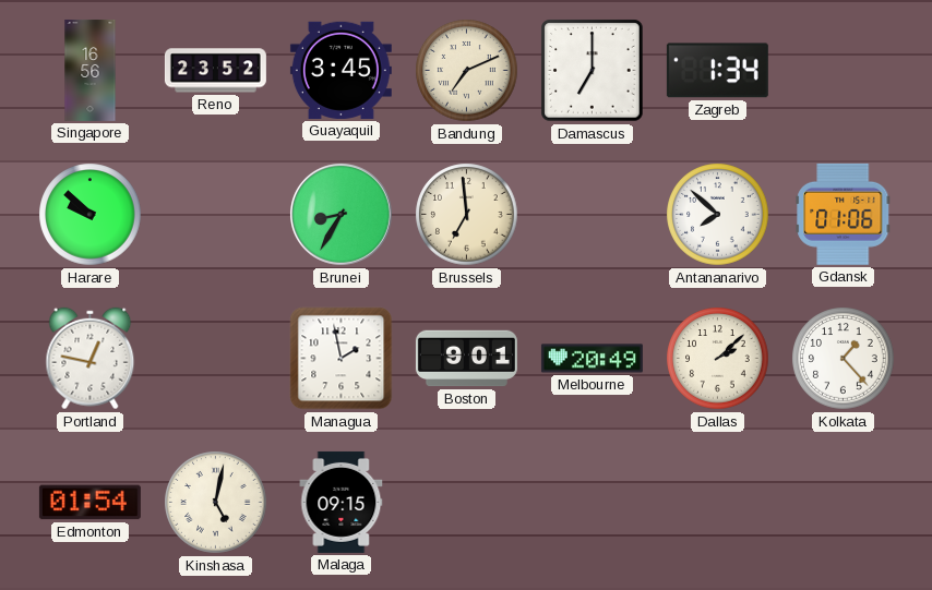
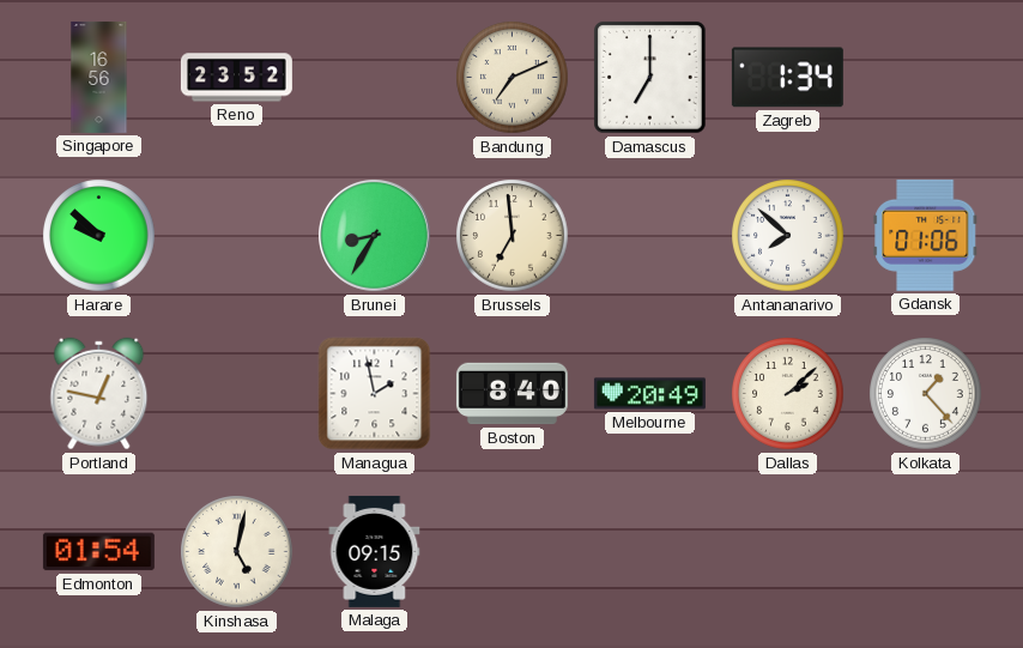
Guayaquil: 3:45 -> none
Boston: 9:01 -> 8:40
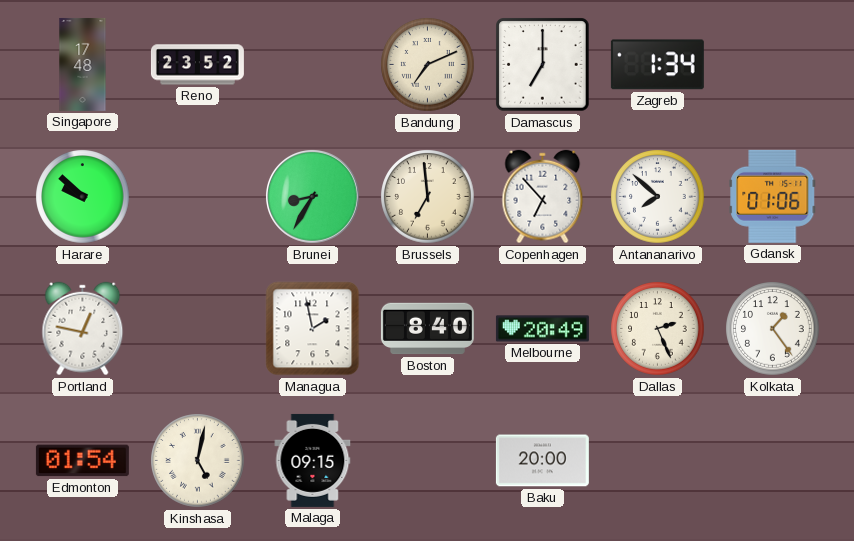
Singapore: 16:56 -> 17:48
Copenhagen: none -> 6:53
Dallas: 2:08 -> 2:26
Kolkata: 1:23 -> 1:24
Baku: none -> 20:00
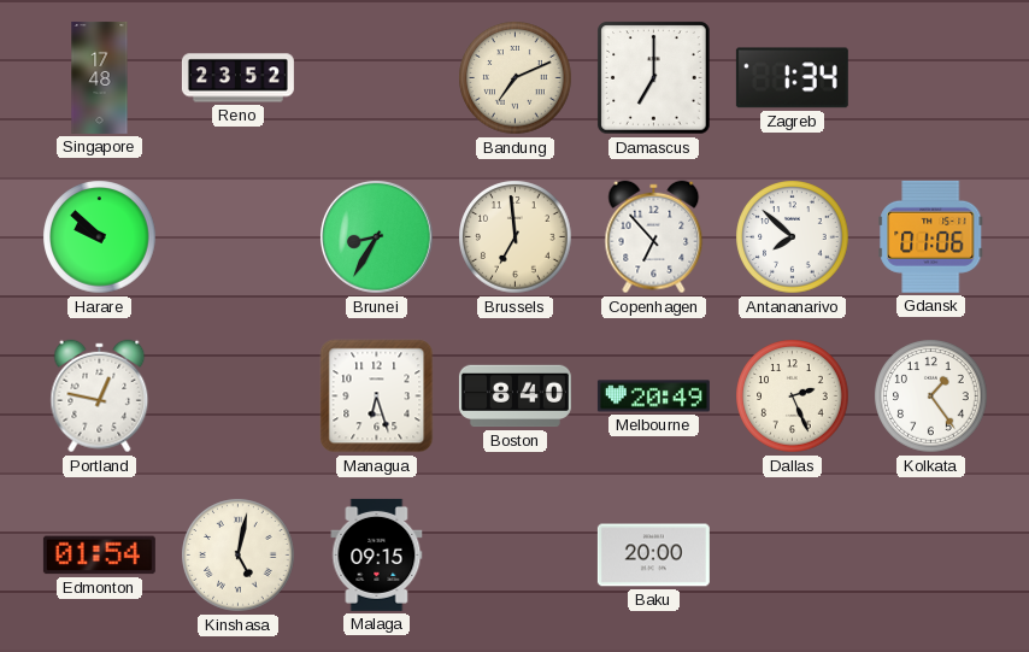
Managua: 1:58 -> 6:27
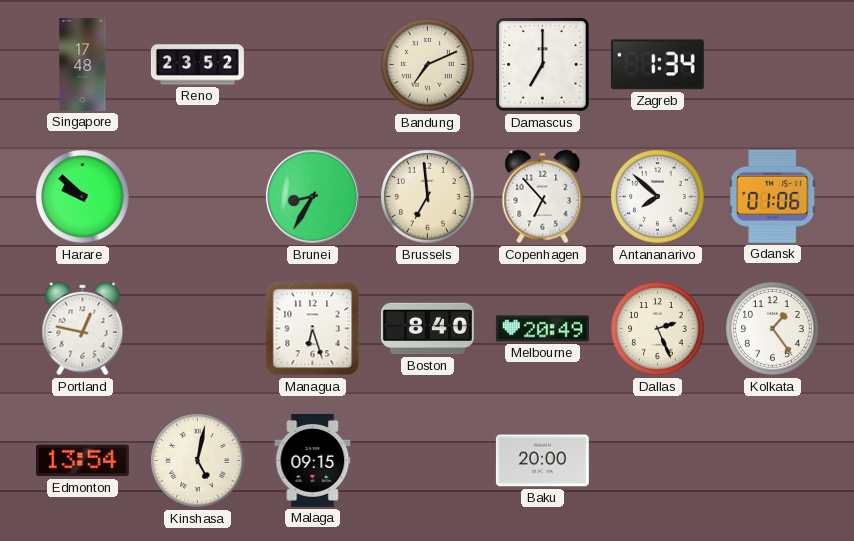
Edmonton: 01:54 -> 13:54
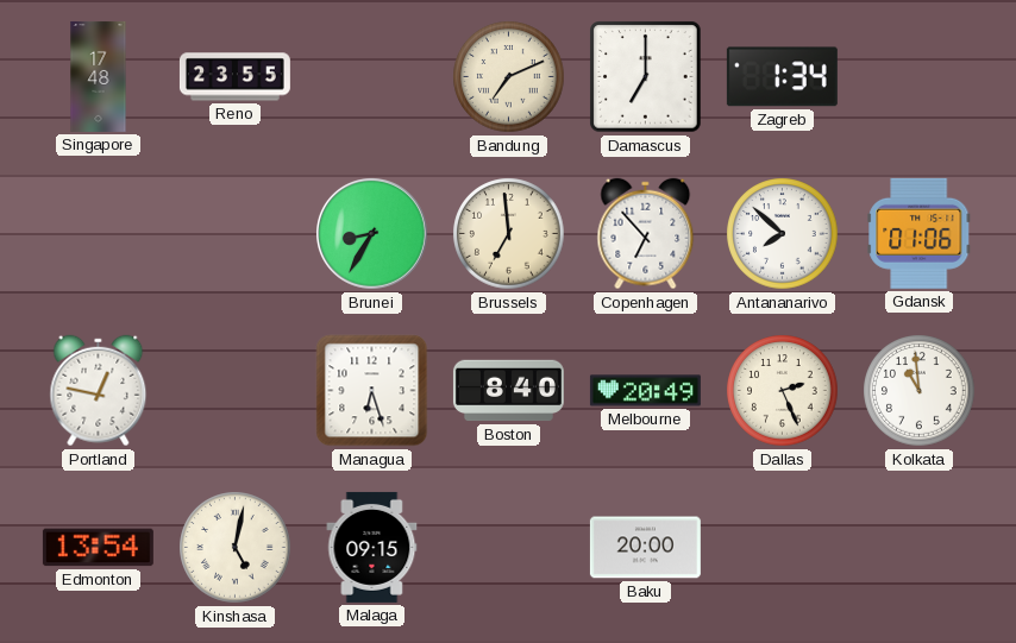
Reno: 23:52 -> 23:55
Harare: 9:52 -> none
Kolkata: 1:24 -> 10:59
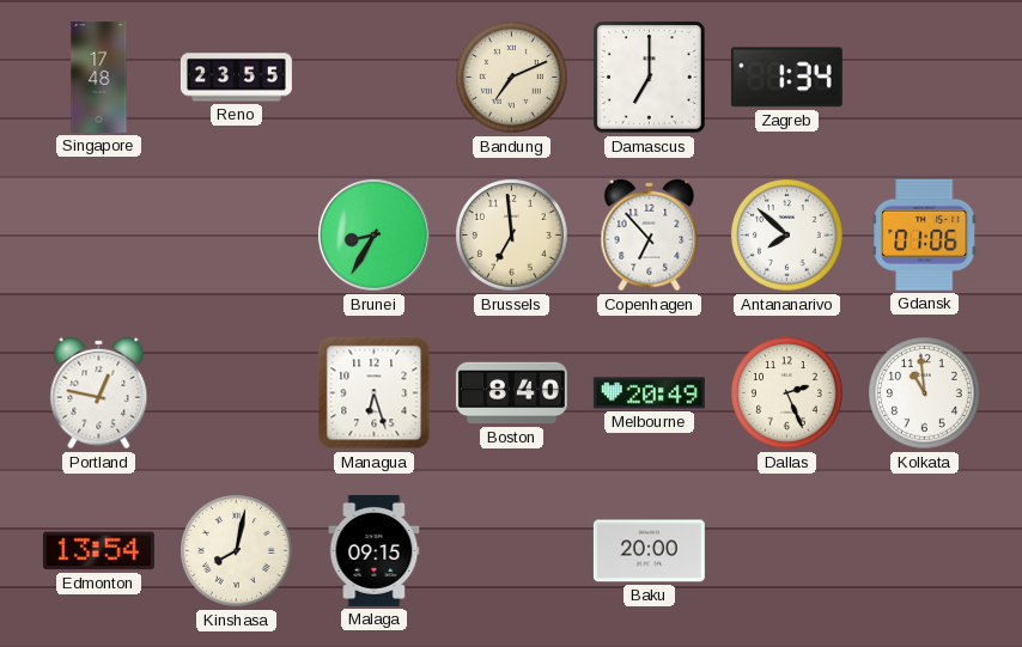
Kinshasa: 5:02 -> 8:02
